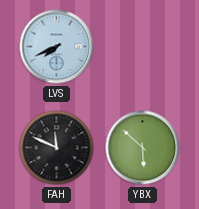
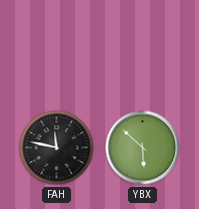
LVS: 7:41 -> none
FAH: 11:49 -> 11:47
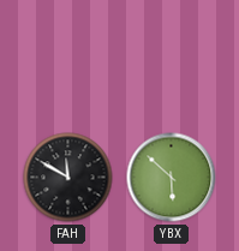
FAH: 11:47 -> 11:50
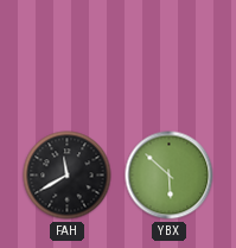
FAH: 11:50 -> 11:40
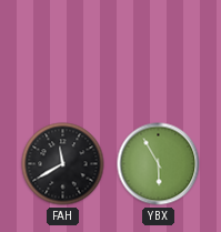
YBX: 5:52 -> 5:55
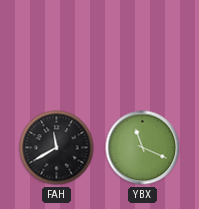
YBX: 5:55 -> 11:19
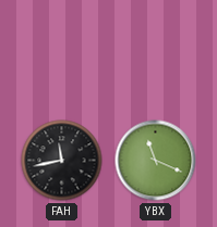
FAH: 11:40 -> 11:43
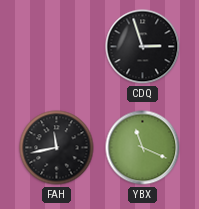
CDQ: none -> 2:57
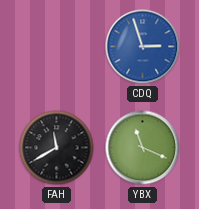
CDQ dial: black -> blue
FAH: 11:43 -> 11:40
